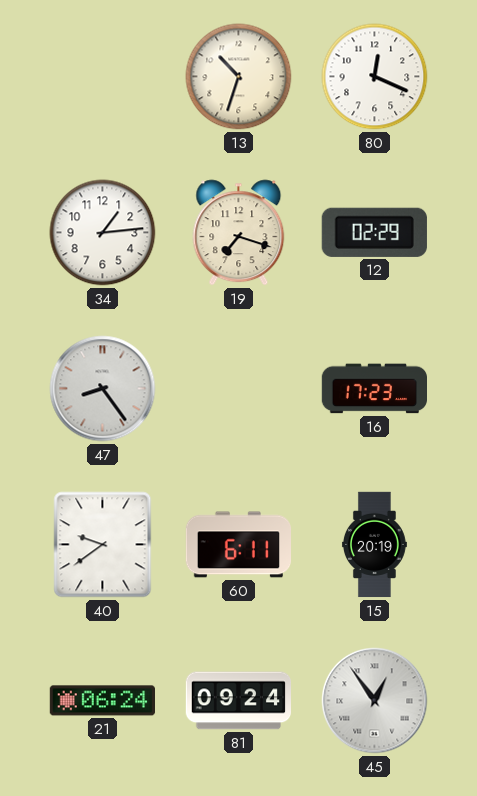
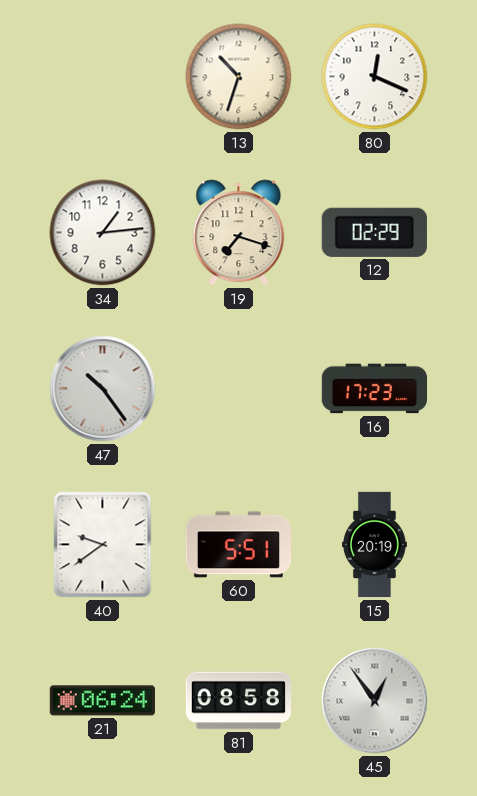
47: 8:24 -> 10:24
60: 6:11 -> 5:51
81: 09:24 -> 08:58
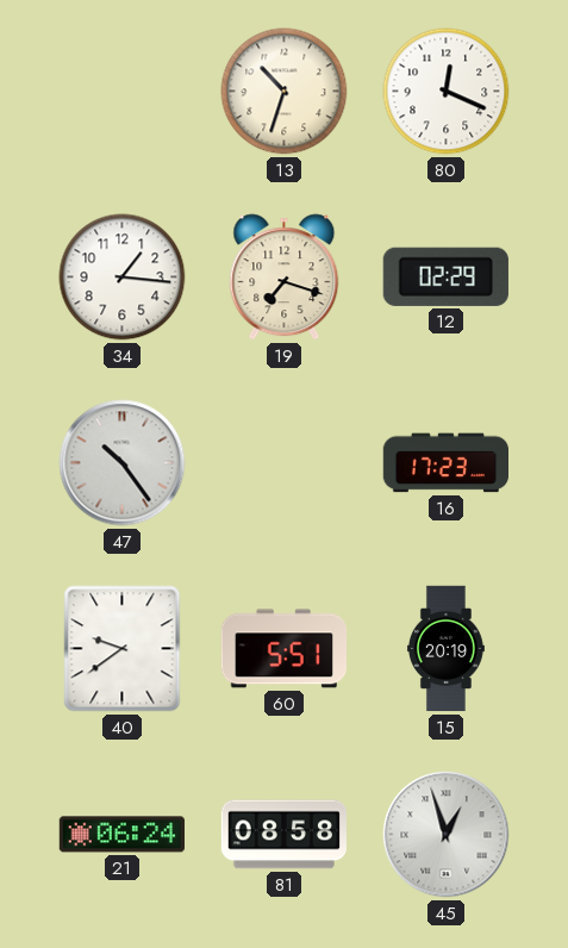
34: 1:14 -> 1:16
45: 12:54 -> 12:57
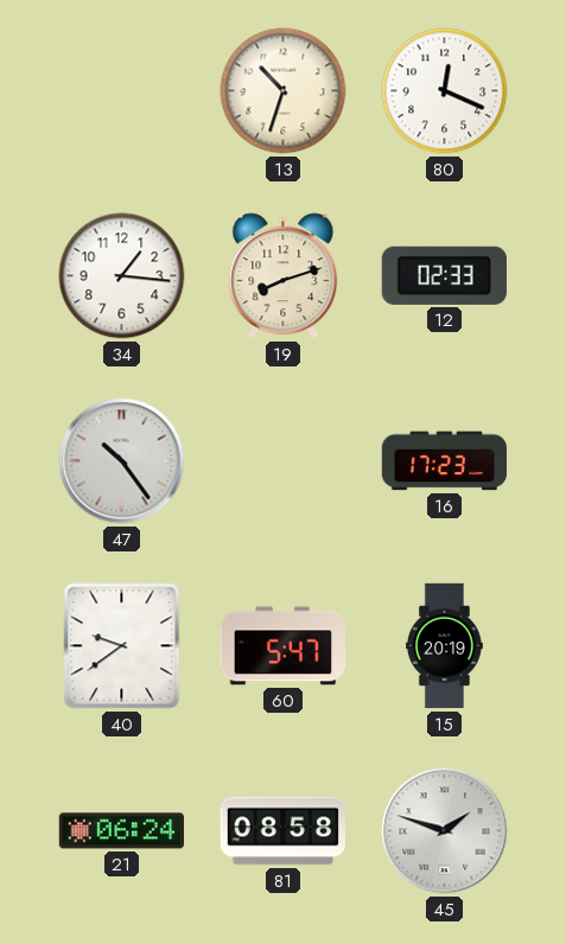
19: 7:18 -> 8:12
12: 02:29 -> 02:33
60: 5:51 -> 5:47
45: 12:57 -> 1:48
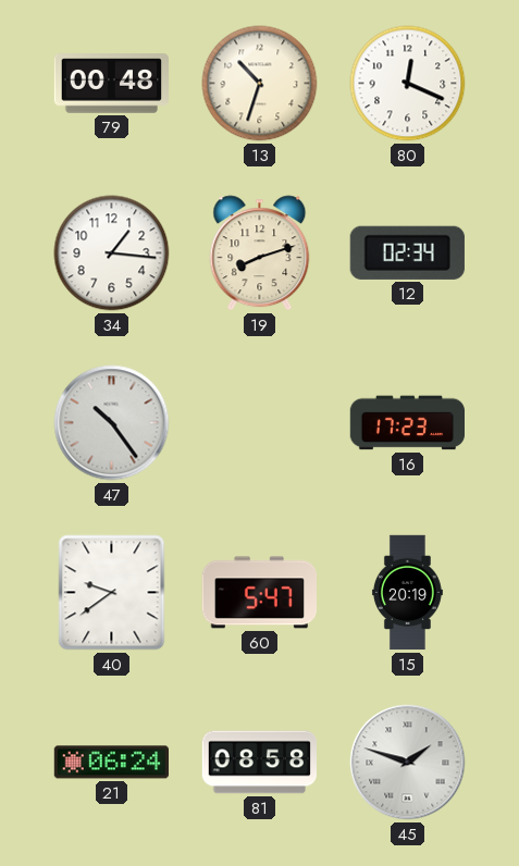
79: none -> 00:48
12: 02:33 -> 02:34
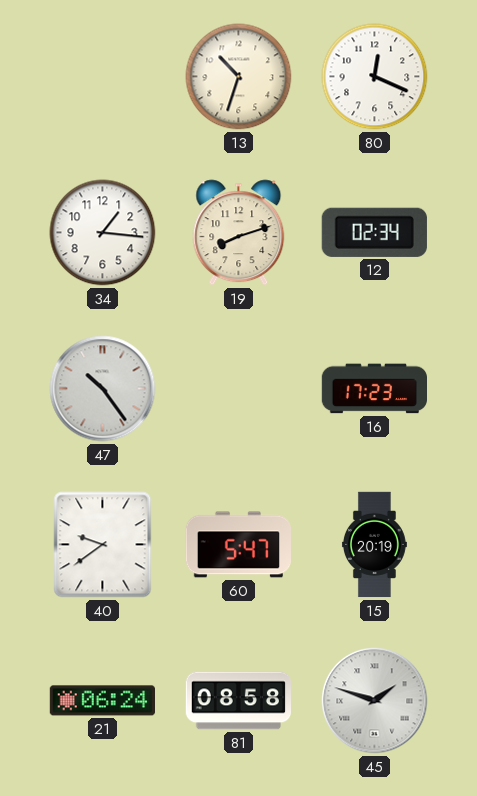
79: 00:48 -> none
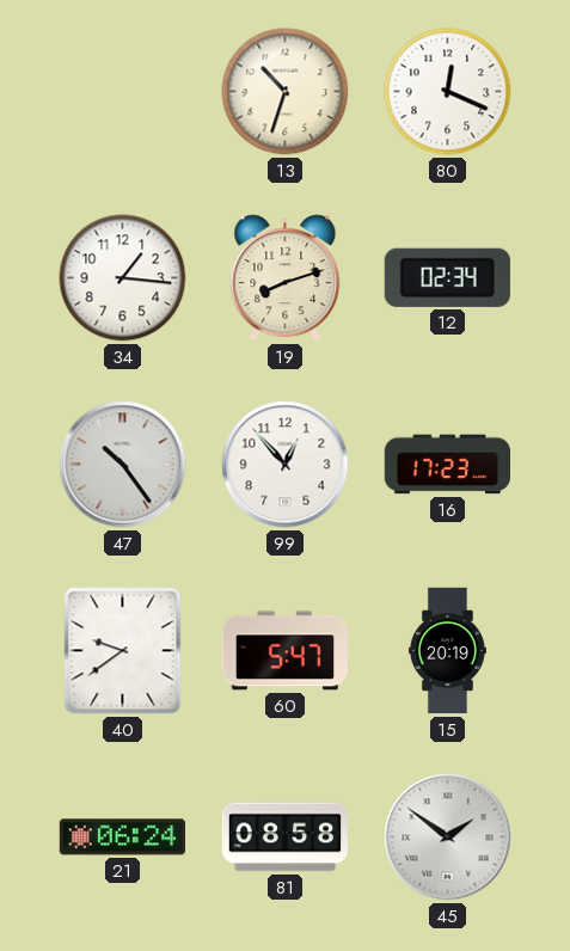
99: none -> 12:53
45: 1:48 -> 1:51
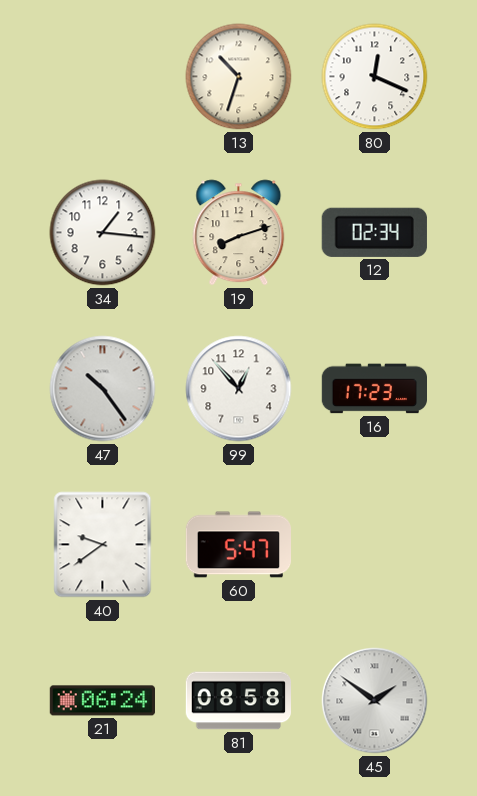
15: 20:19 -> none
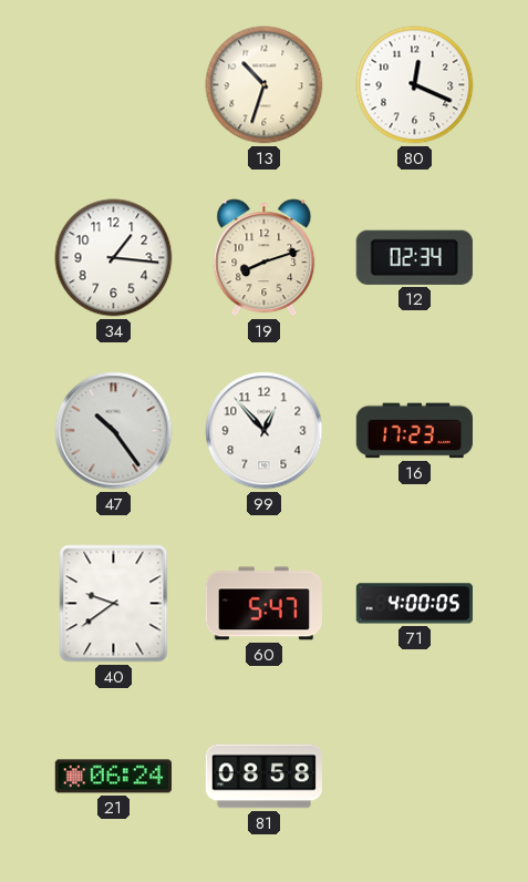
71: none -> 4:00
45: 1:51 -> none
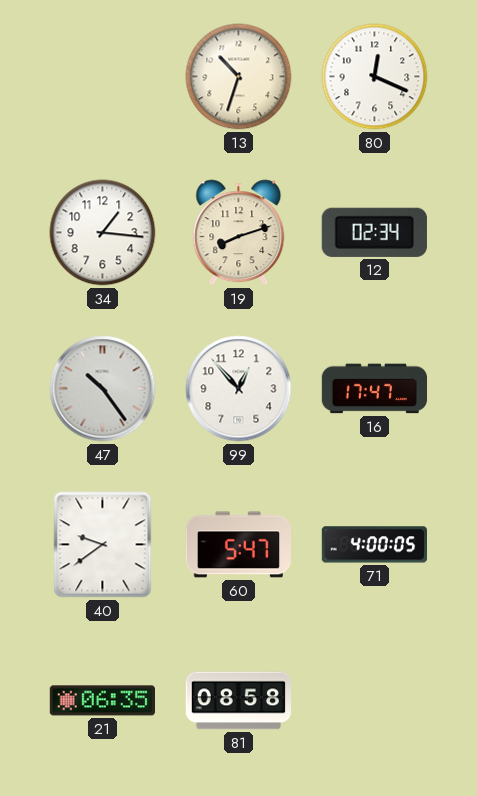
16: 17:23 -> 17:47
21: 06:24 -> 06:35
